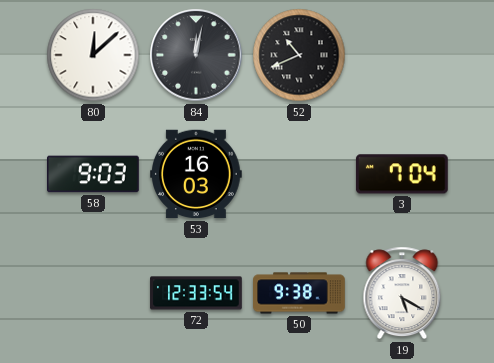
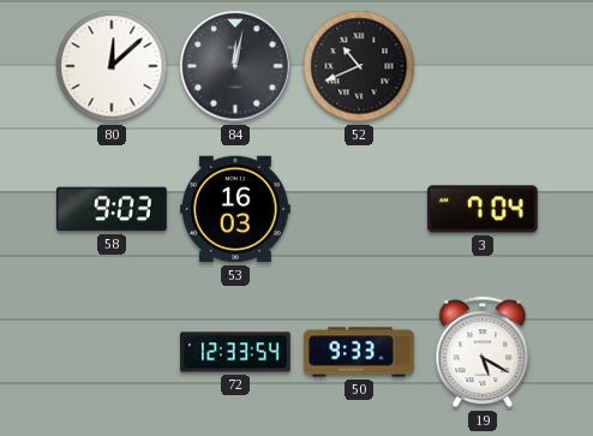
50: 9:38 -> 9:33
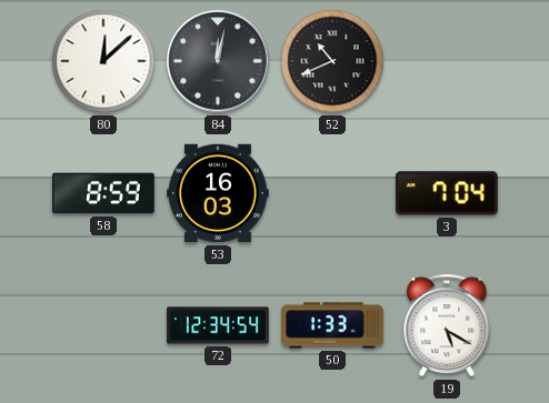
58: 9:03 -> 8:59
72: 12:33 -> 12:34
50: 9:33 -> 1:33
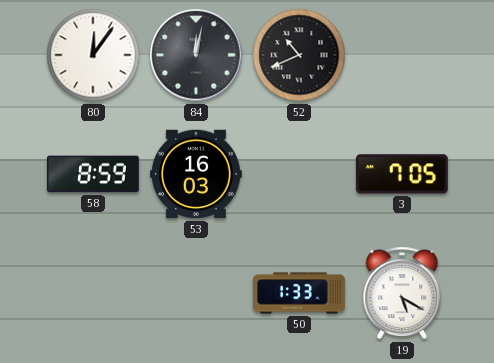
80: 12:08 -> 12:06
3: 7:04 -> 7:05
72: 12:34 -> none
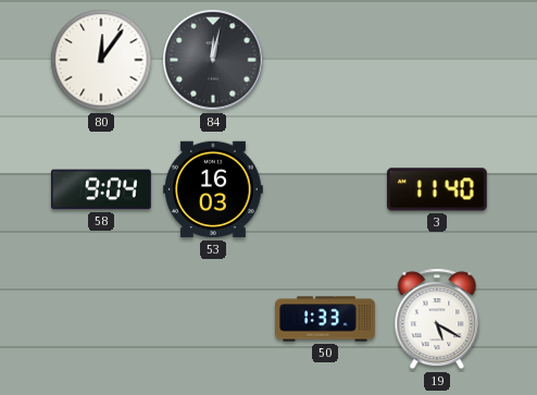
52: 10:41 -> none
58: 8:59 -> 9:04
3: 7:05 -> 11:40
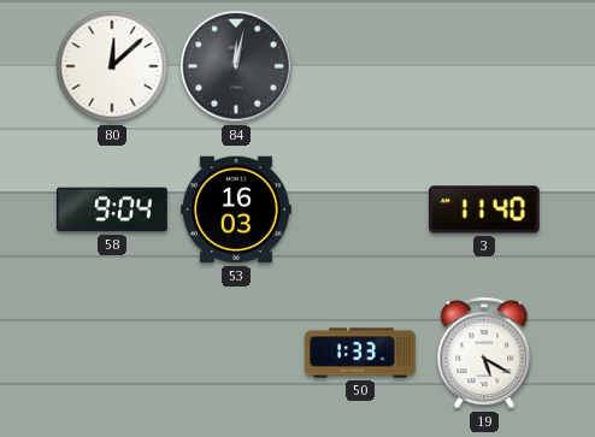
80: 12:06 -> 12:08
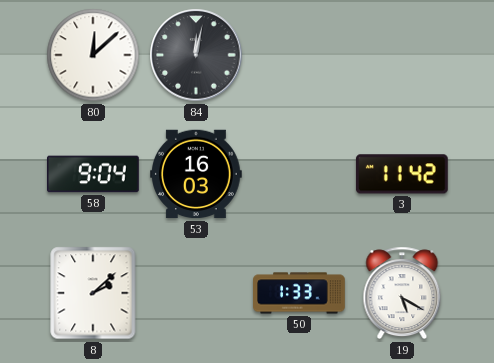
3: 11:40 -> 11:42
8: none -> 2:08
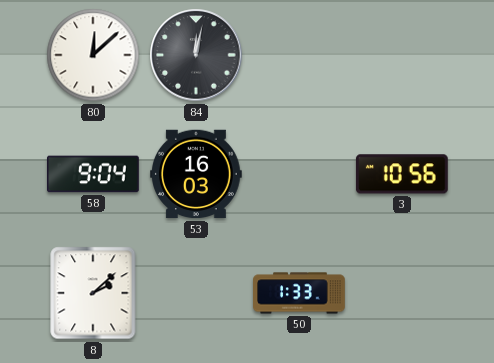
3: 11:42 -> 10:56
19: 5:20 -> none
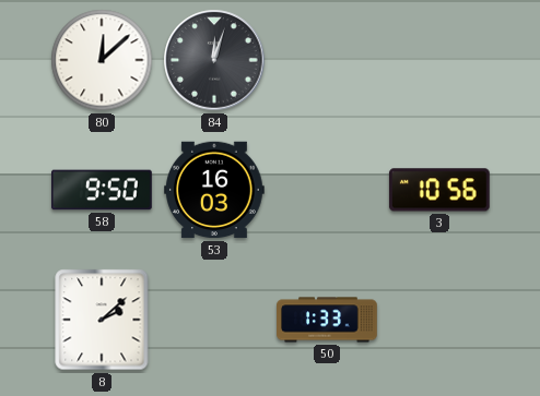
84: 12:02 -> 12:03
58: 9:04 -> 9:50
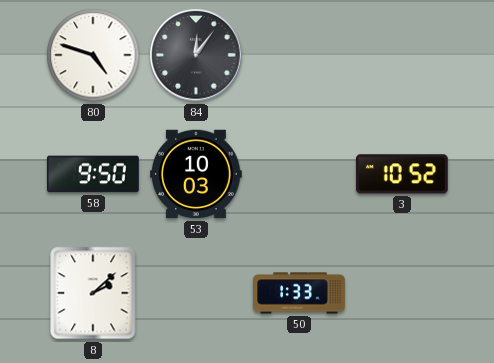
80: 12:08 -> 4:48
84: 12:03 -> 12:06
53: 16:03 -> 10:03
3: 10:56 -> 10:52
